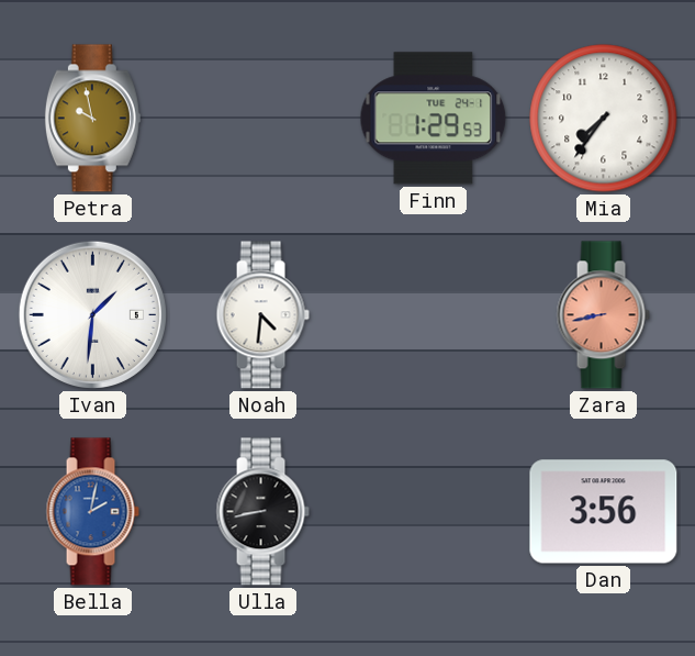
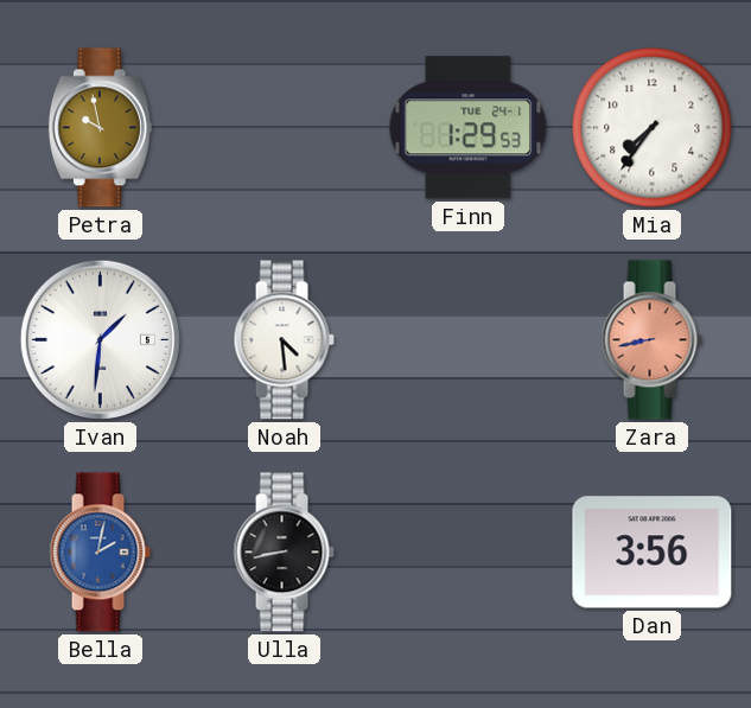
Noah: 4:31 -> 4:29
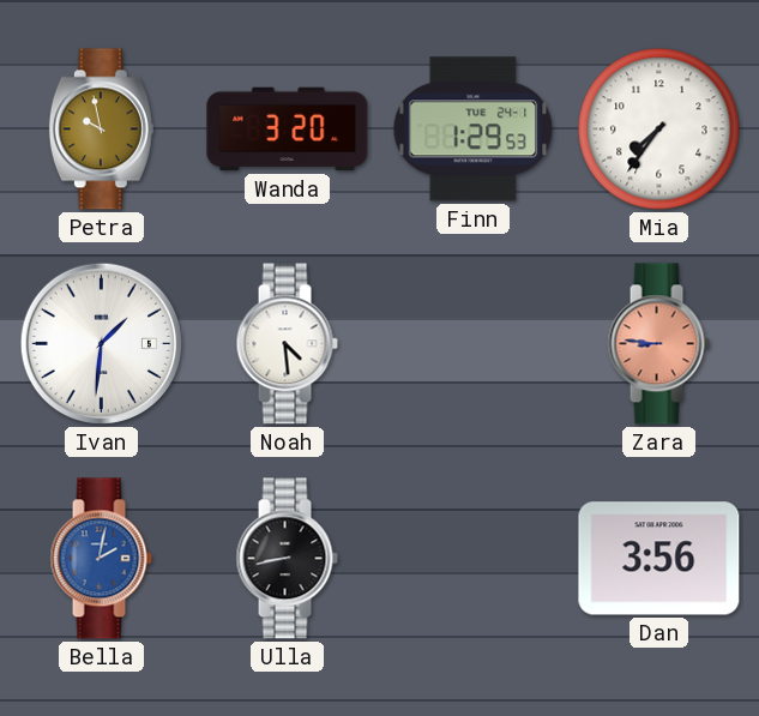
Wanda: none -> 3:20
Zara: 8:43 -> 8:46
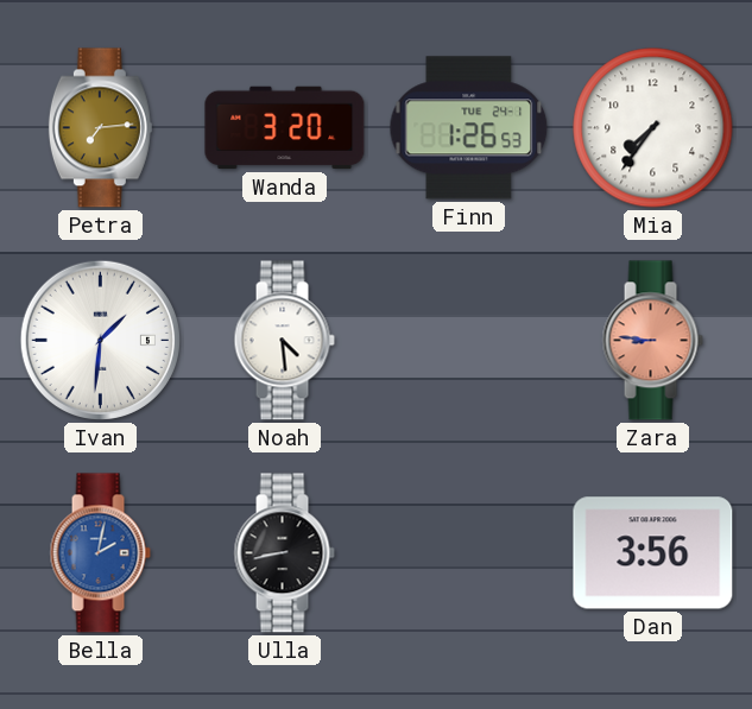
Petra: 9:58 -> 7:14
Finn: 1:29 -> 1:26
